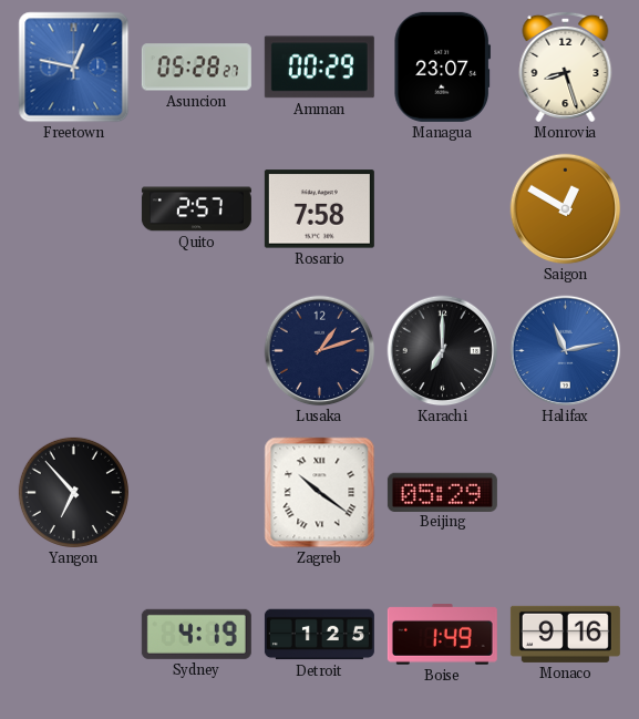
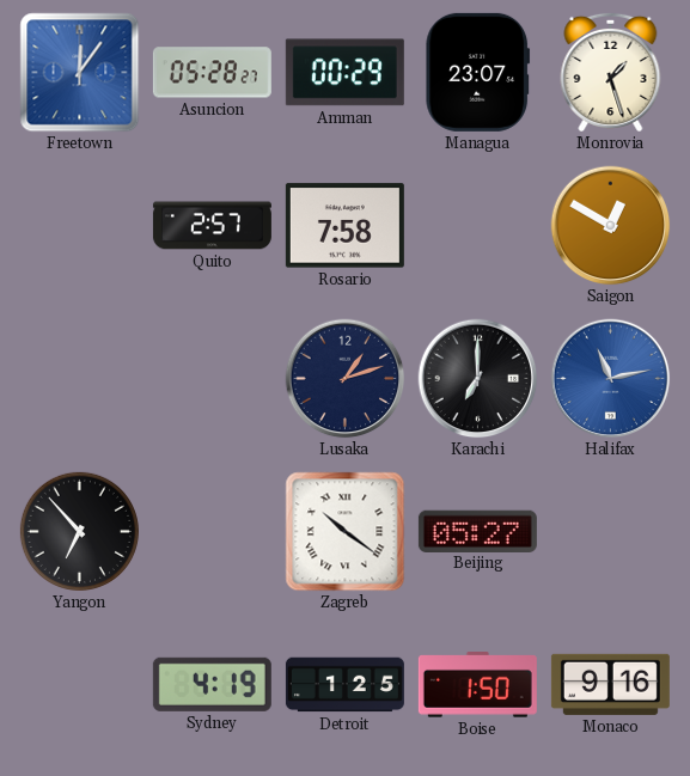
Freetown: 12:47 -> 12:06
Monrovia: 8:27 -> 1:27
Beijing: 05:29 -> 05:27
Boise: 1:49 -> 1:50
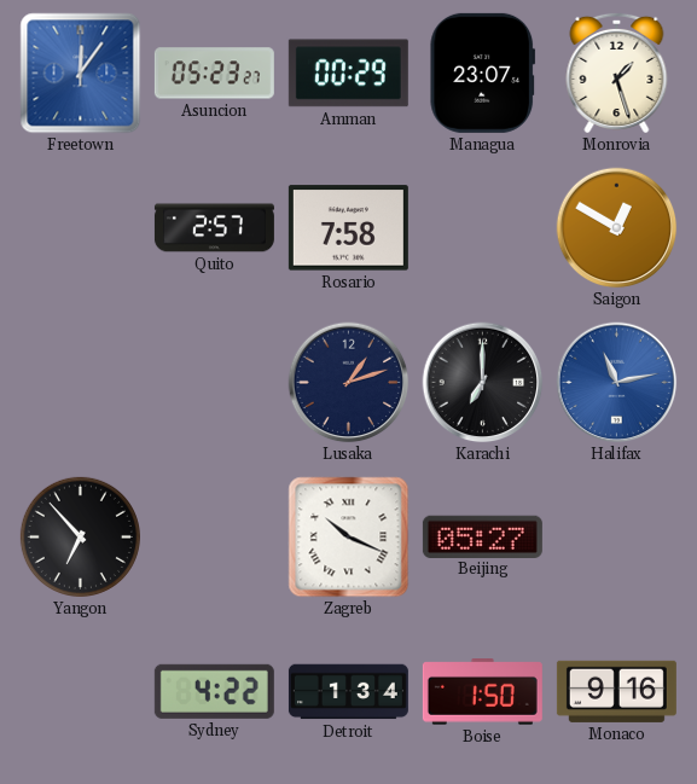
Asuncion: 05:28 -> 05:23
Zagreb: 10:21 -> 10:19
Sydney: 4:19 -> 4:22
Detroit: 1:25 -> 1:34
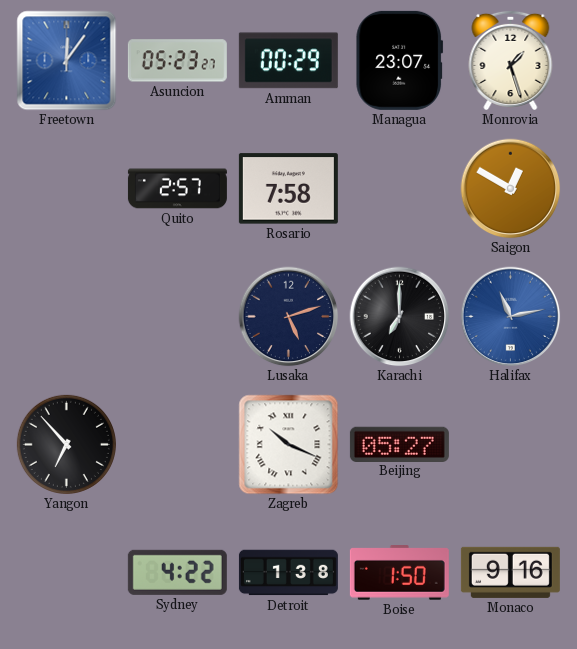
Lusaka: 1:12 -> 5:12
Detroit: 1:34 -> 1:38
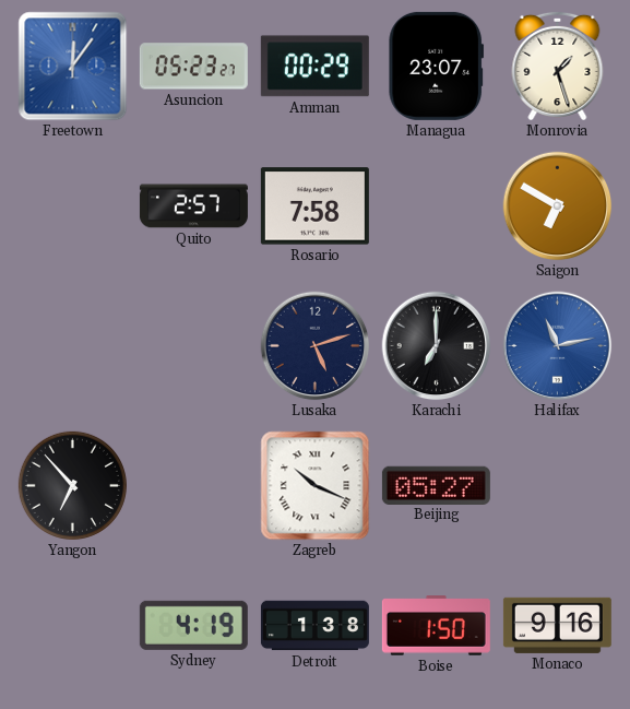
Saigon: 12:50 -> 6:50
Sydney: 4:22 -> 4:19
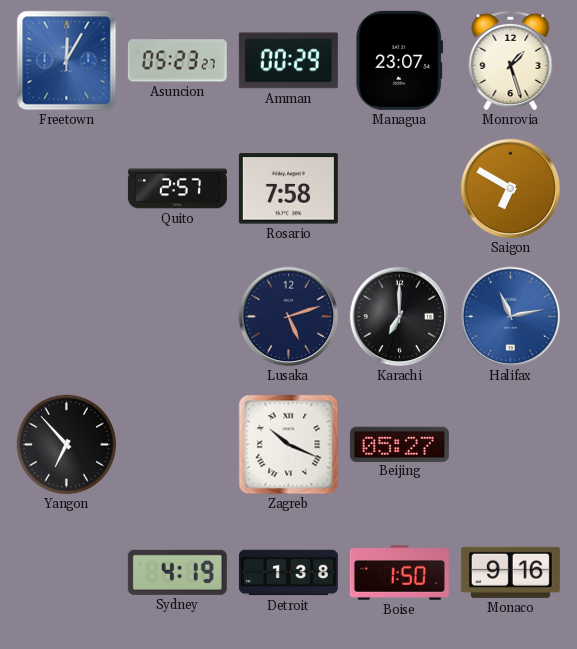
Freetown: 12:06 -> 12:05
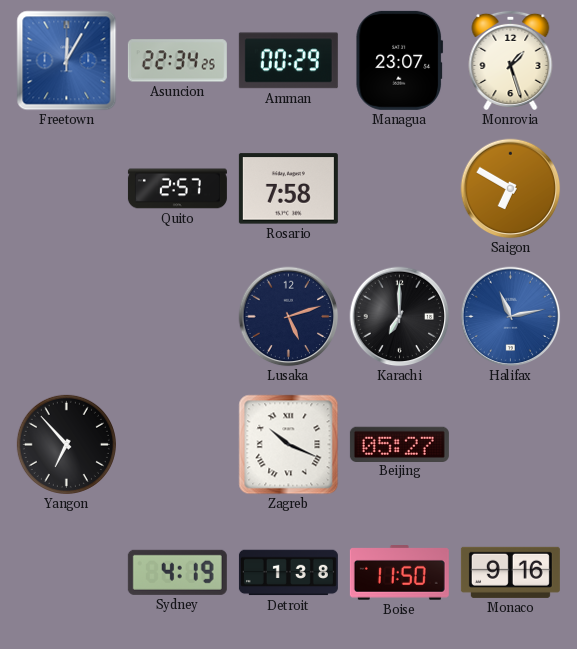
Asuncion: 05:23 -> 22:34
Boise: 1:50 -> 11:50
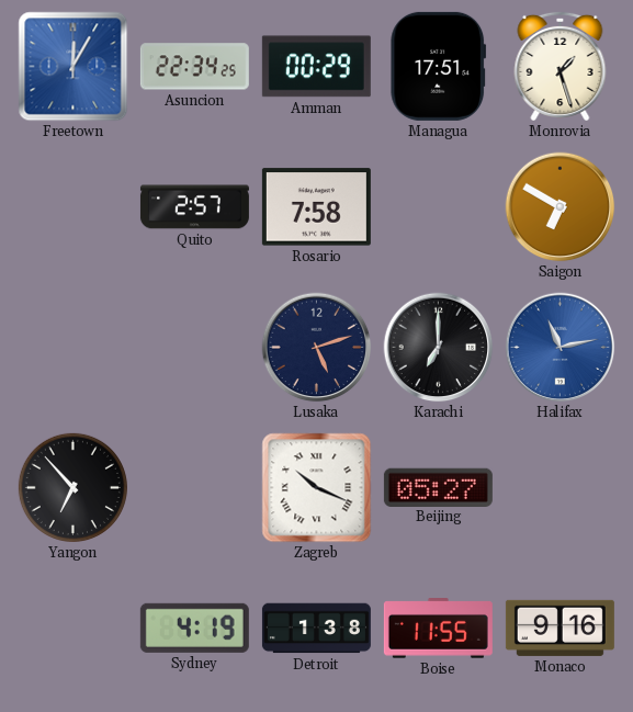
Managua: 23:07 -> 17:51
Boise: 11:50 -> 11:55
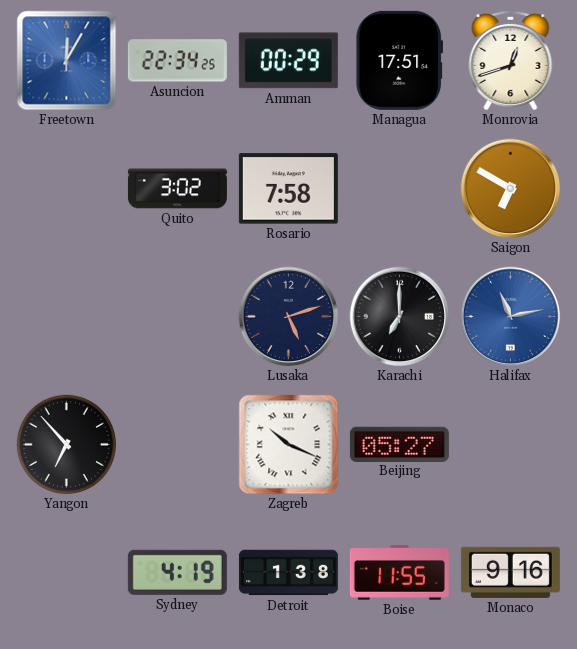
Monrovia: 1:27 -> 12:42
Quito: 2:57 -> 3:02
